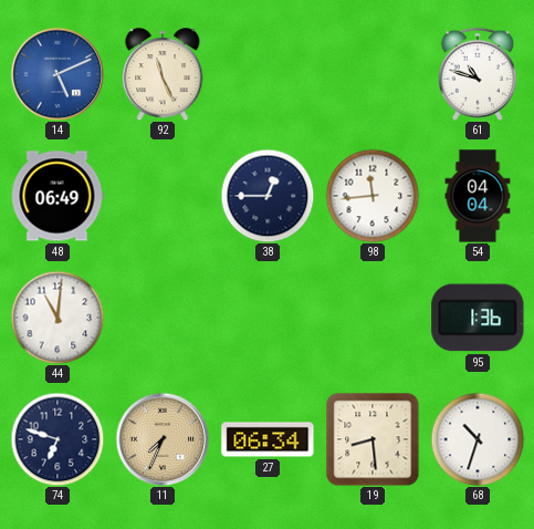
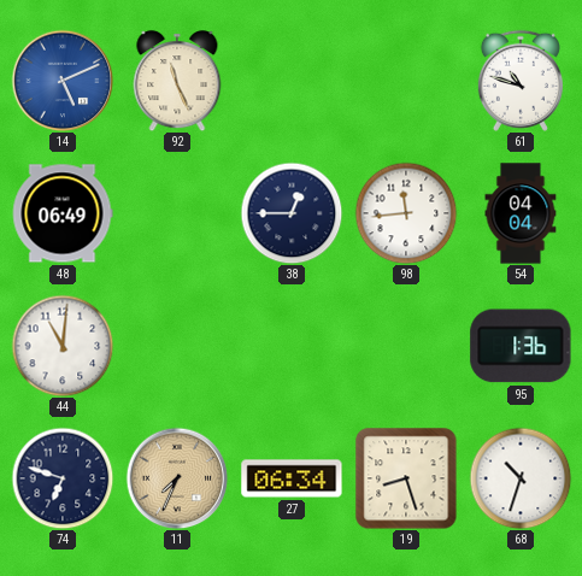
19: 8:29 -> 8:27
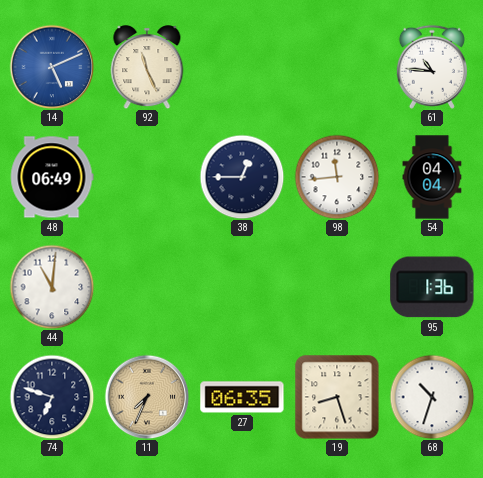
61: 10:48 -> 10:46
27: 06:34 -> 06:35
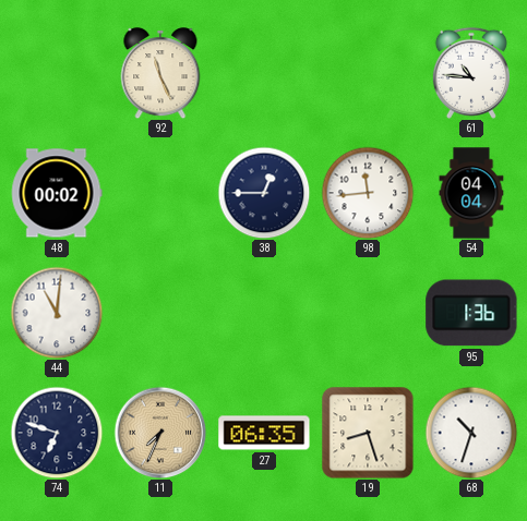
14: 5:11 -> none
48: 06:49 -> 00:02
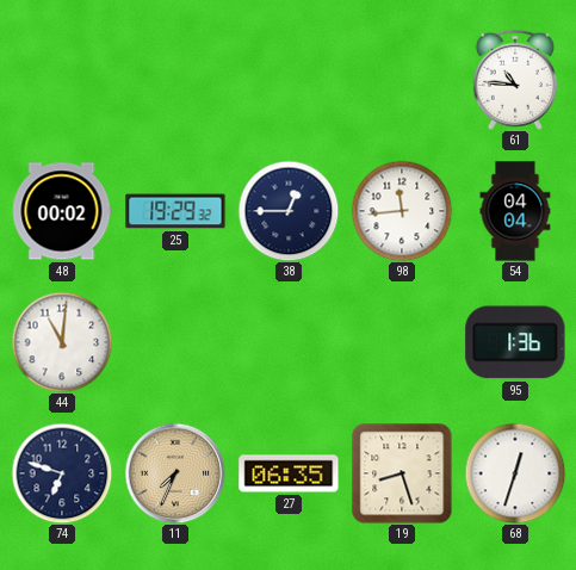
92: 11:26 -> none
25: none -> 19:29
68: 10:33 -> 12:33
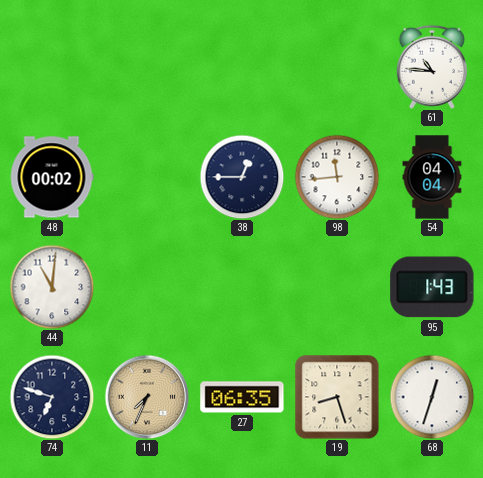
25: 19:29 -> none
95: 1:36 -> 1:43
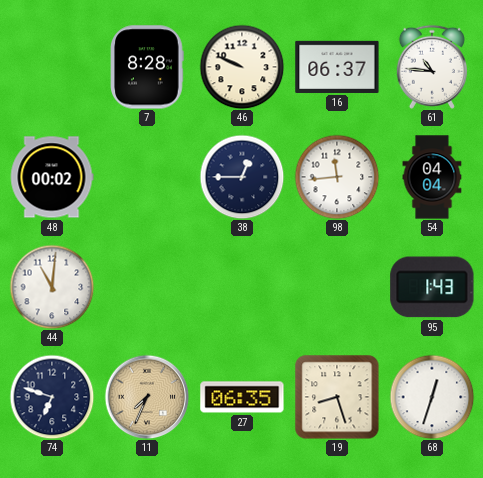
7: none -> 8:28
46: none -> 9:49
16: none -> 06:37
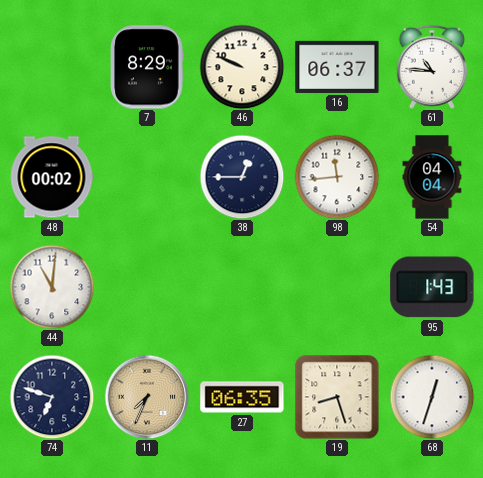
7: 8:28 -> 8:29
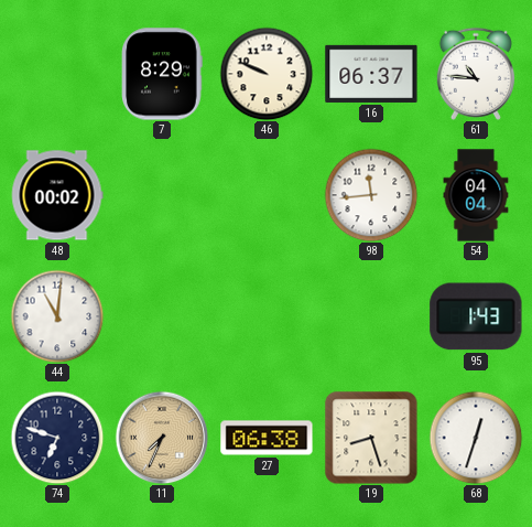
38: 12:45 -> none
27: 06:35 -> 06:38
